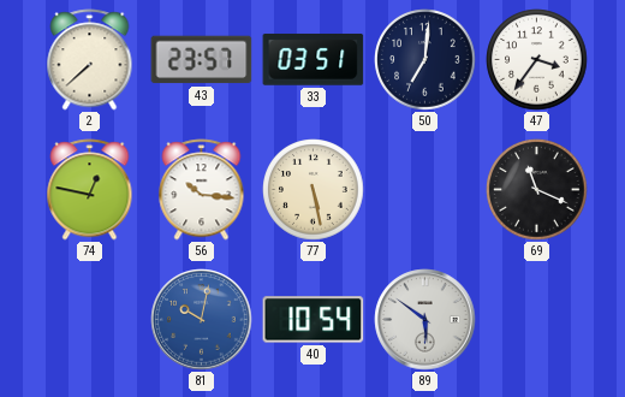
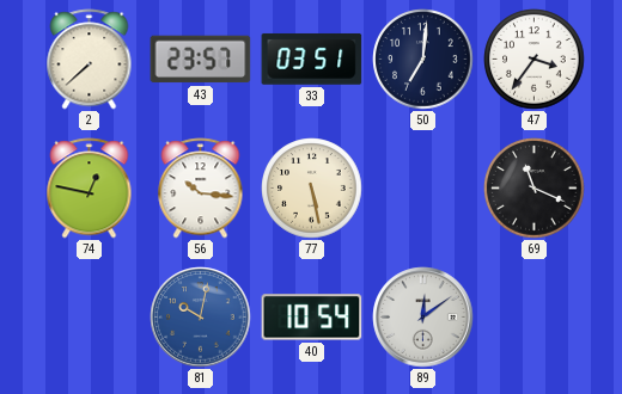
89: 5:51 -> 12:09
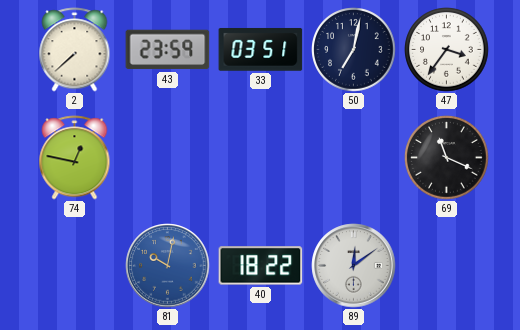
43: 23:57 -> 23:59
50: 7:01 -> 7:02
56: 10:16 -> none
77: 5:28 -> none
40: 10:54 -> 18:22
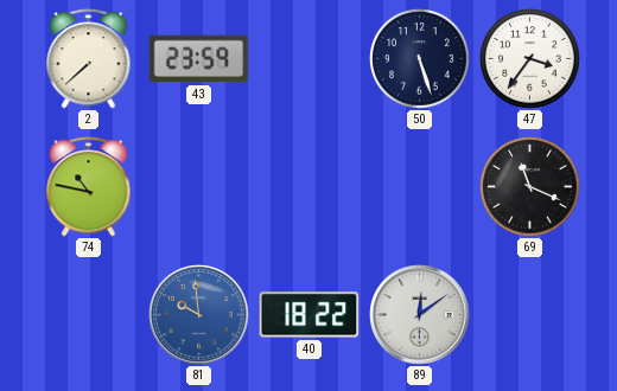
33: 03:51 -> none
50: 7:02 -> 5:27
74: 12:47 -> 10:47
81: 10:02 -> 9:59
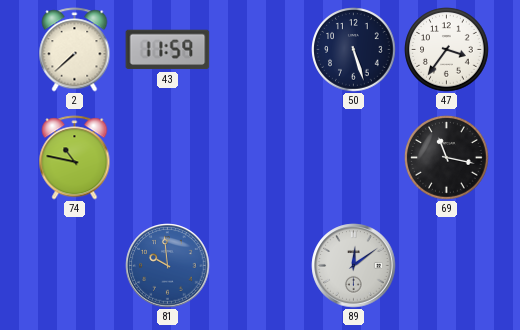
43: 23:59 -> 11:59
69: 11:19 -> 11:17
40: 18:22 -> none
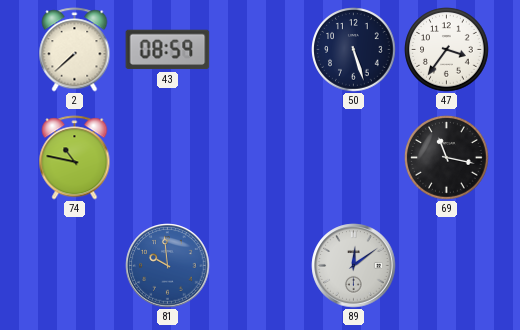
43: 11:59 -> 08:59
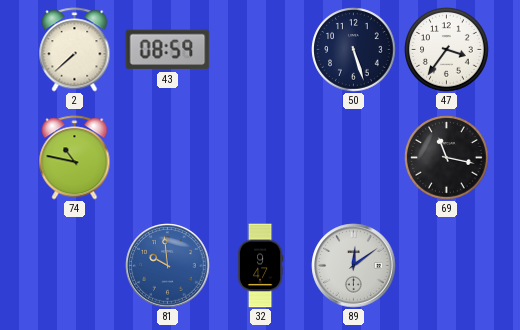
32: none -> 9:47
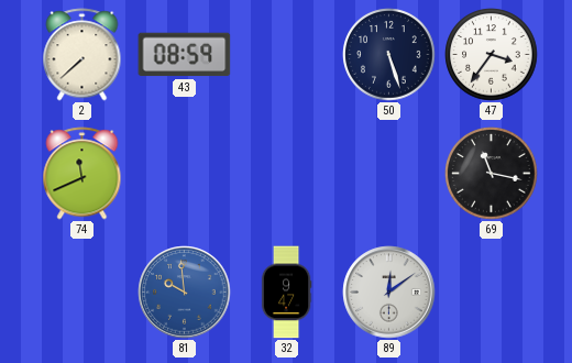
74: 10:47 -> 11:41
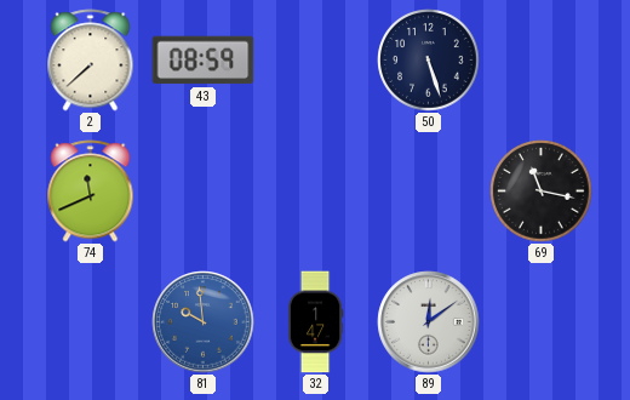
47: 3:36 -> none
32: 9:47 -> 1:47
